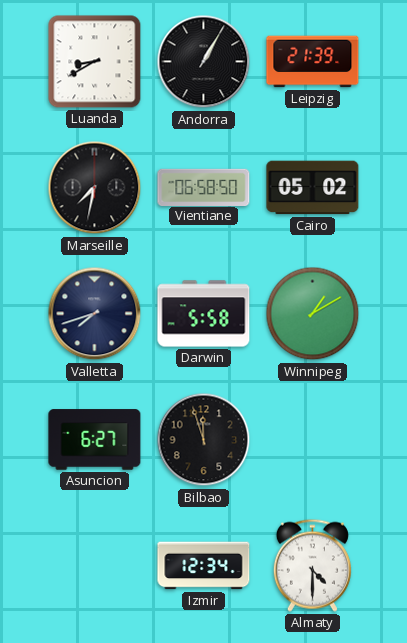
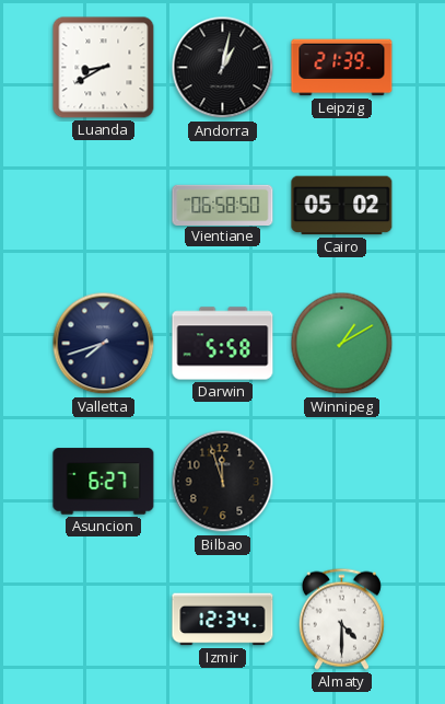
Andorra: 1:05 -> 1:02
Marseille: 7:32 -> none
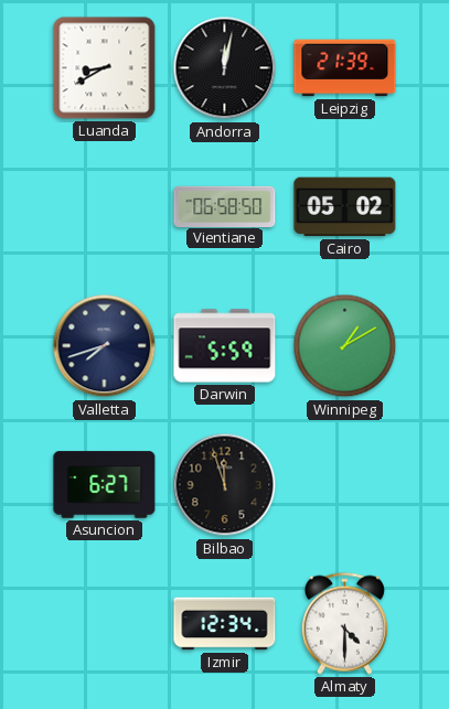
Andorra: 1:02 -> 12:02
Darwin: 5:58 -> 5:59
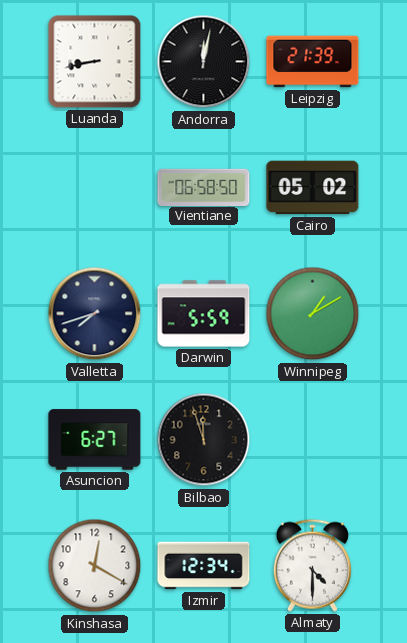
Luanda: 8:40 -> 8:43
Kinshasa: none -> 12:20
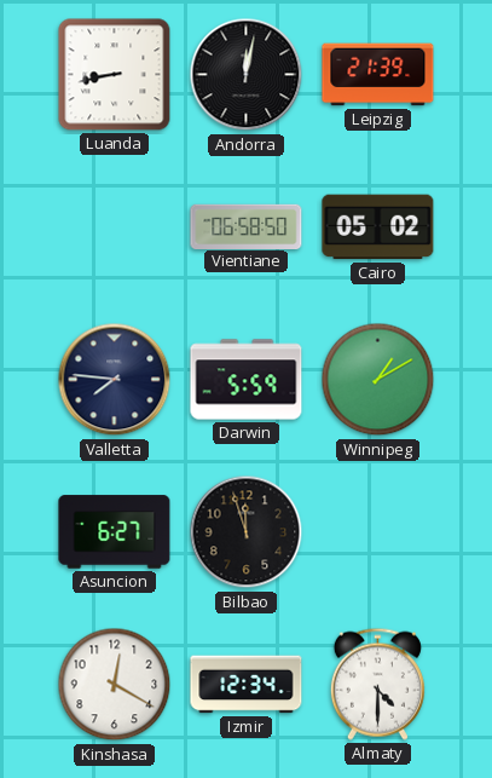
Valletta: 7:42 -> 7:46
